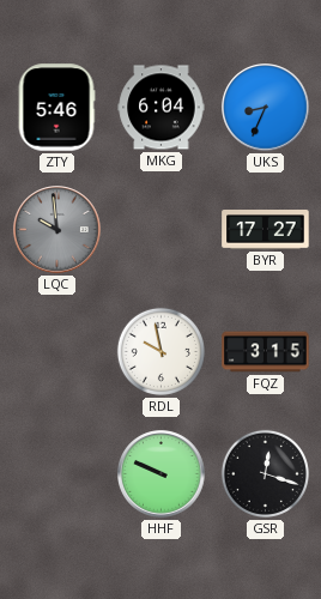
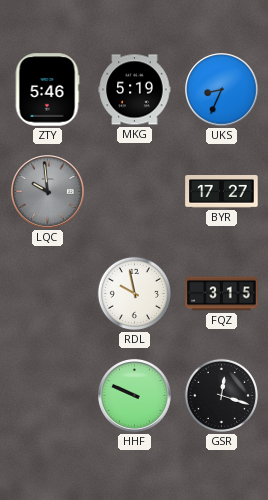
MKG: 6:04 -> 5:19
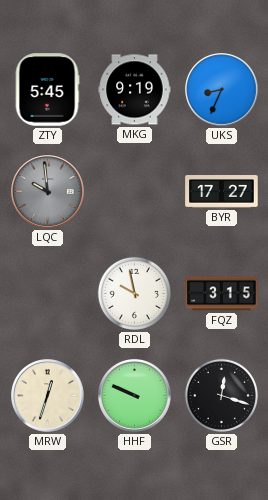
ZTY: 5:46 -> 5:45
MKG: 5:19 -> 9:19
MRW: none -> 12:33
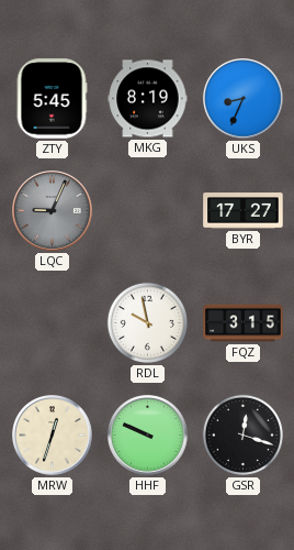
MKG: 9:19 -> 8:19
LQC: 9:59 -> 9:04
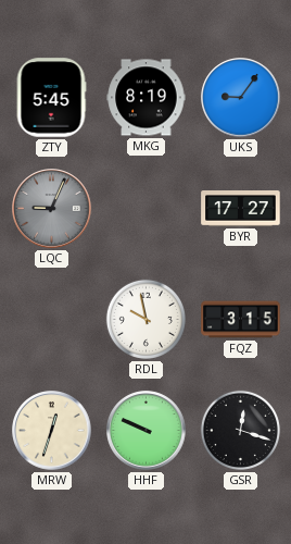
UKS: 8:34 -> 9:06
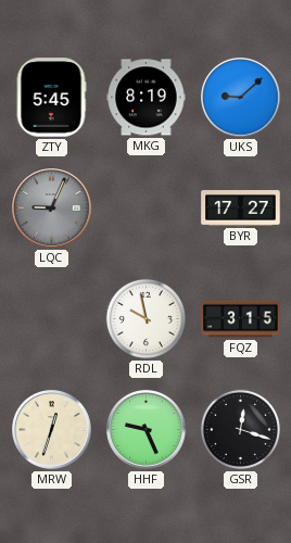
UKS: 9:06 -> 9:08
HHF: 9:49 -> 9:26
